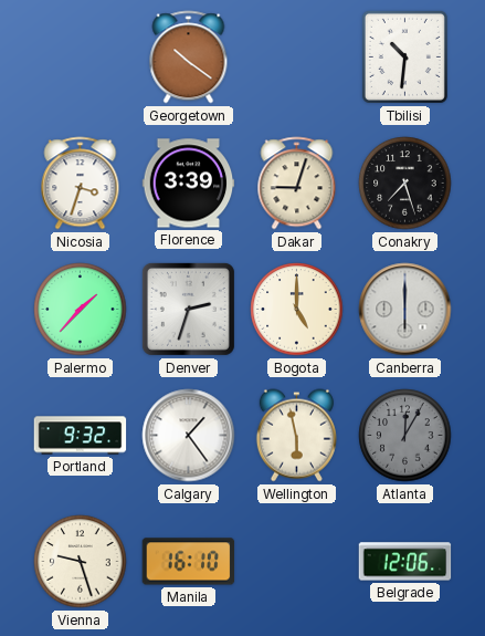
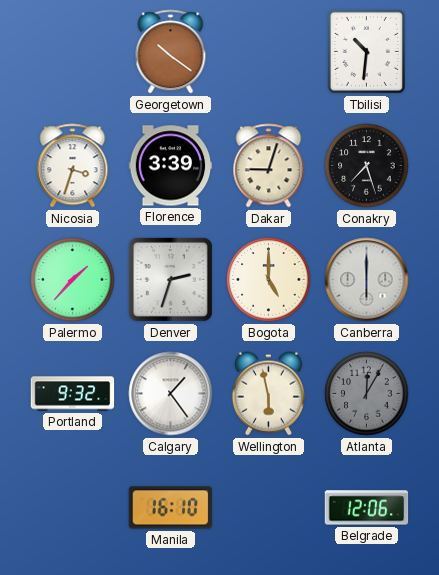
Vienna: 9:27 -> none
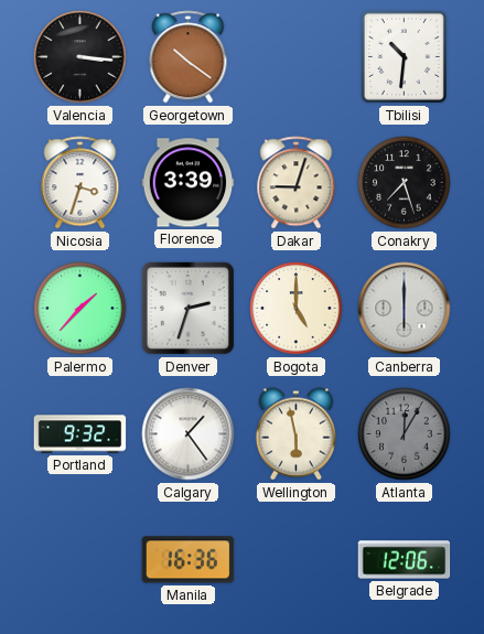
Valencia: none -> 3:16
Manila: 16:10 -> 16:36
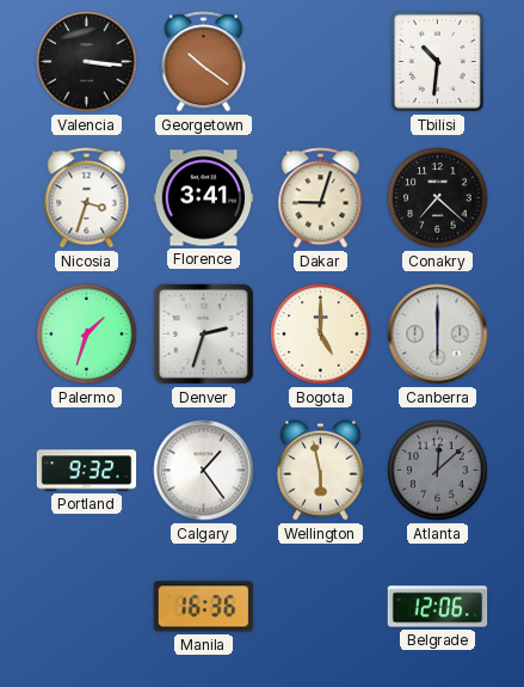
Florence: 3:39 -> 3:41
Conakry: 7:27 -> 7:22
Palermo: 1:37 -> 1:33
Atlanta: 12:05 -> 12:08
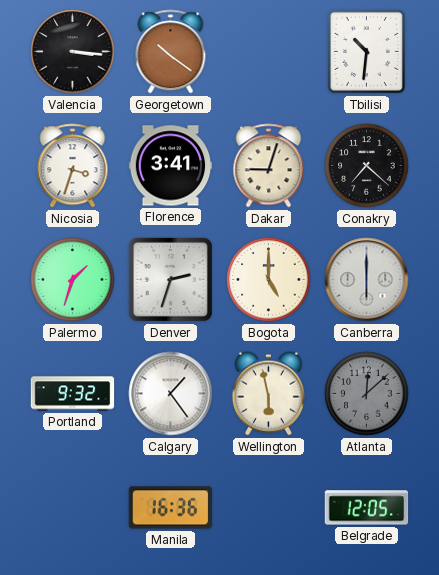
Belgrade: 12:06 -> 12:05
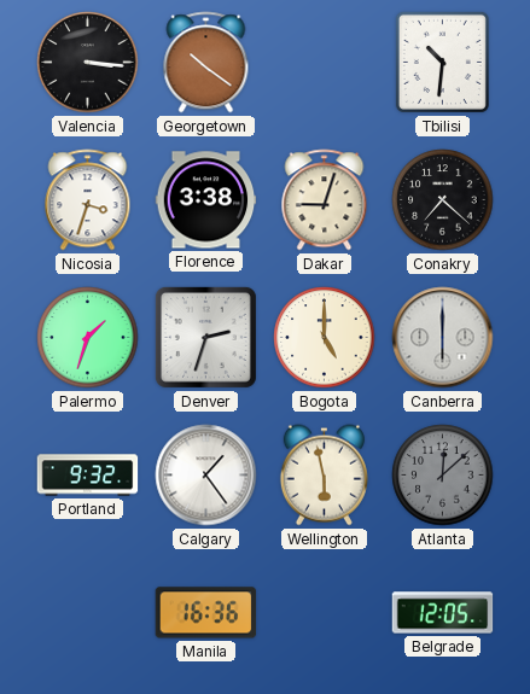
Florence: 3:41 -> 3:38
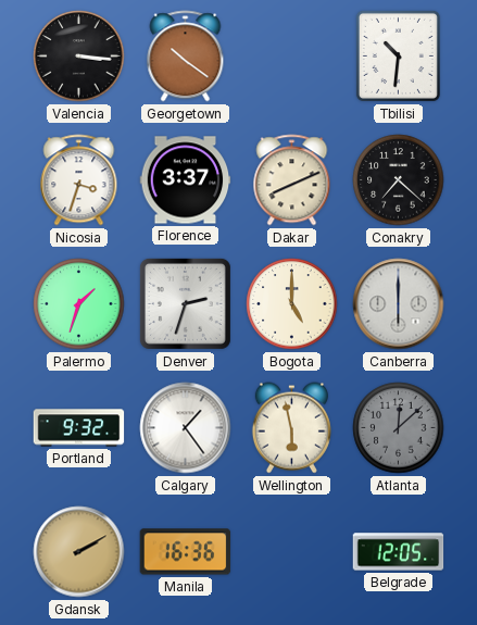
Florence: 3:38 -> 3:37
Dakar: 9:03 -> 8:11
Gdansk: none -> 2:10
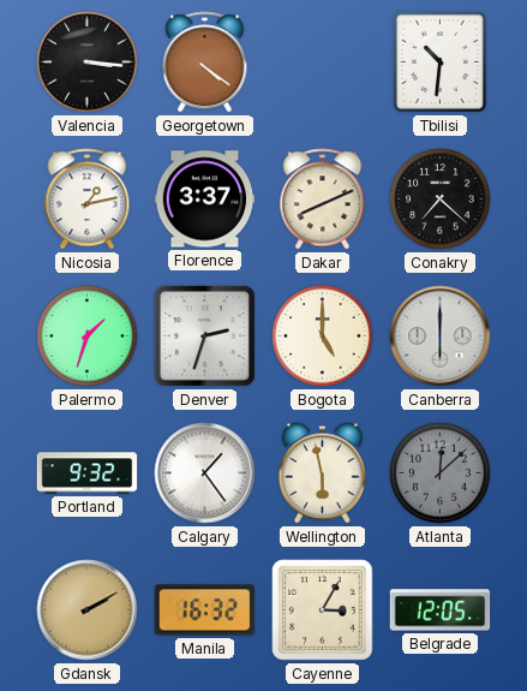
Georgetown: 10:21 -> 4:21
Nicosia: 3:33 -> 1:13
Manila: 16:36 -> 16:32
Cayenne: none -> 3:05
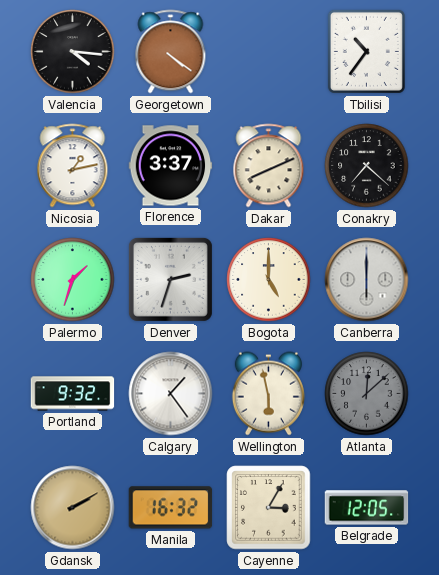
Valencia: 3:16 -> 4:16
Tbilisi: 10:31 -> 10:36
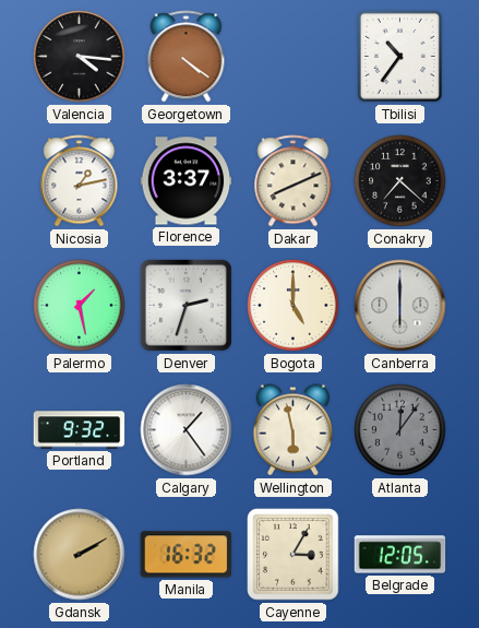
Palermo: 1:33 -> 1:28
Atlanta: 12:08 -> 12:06
